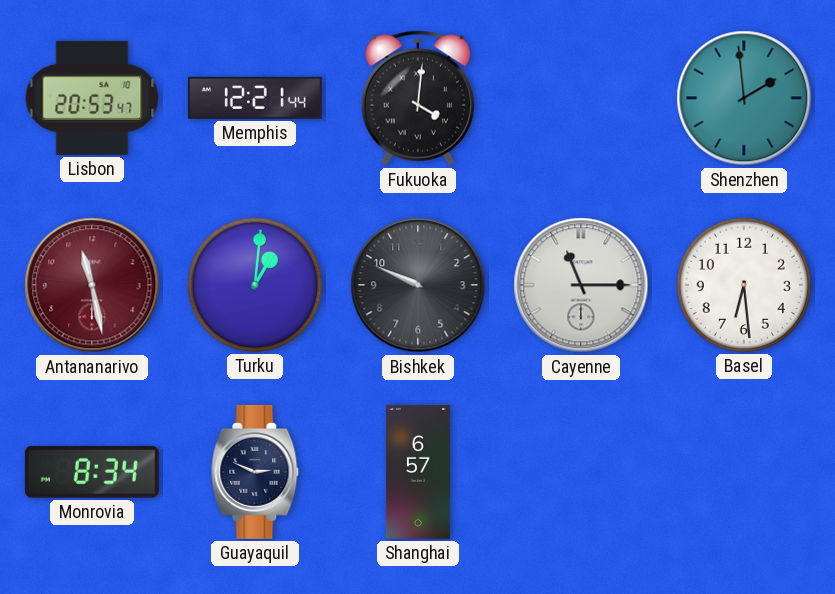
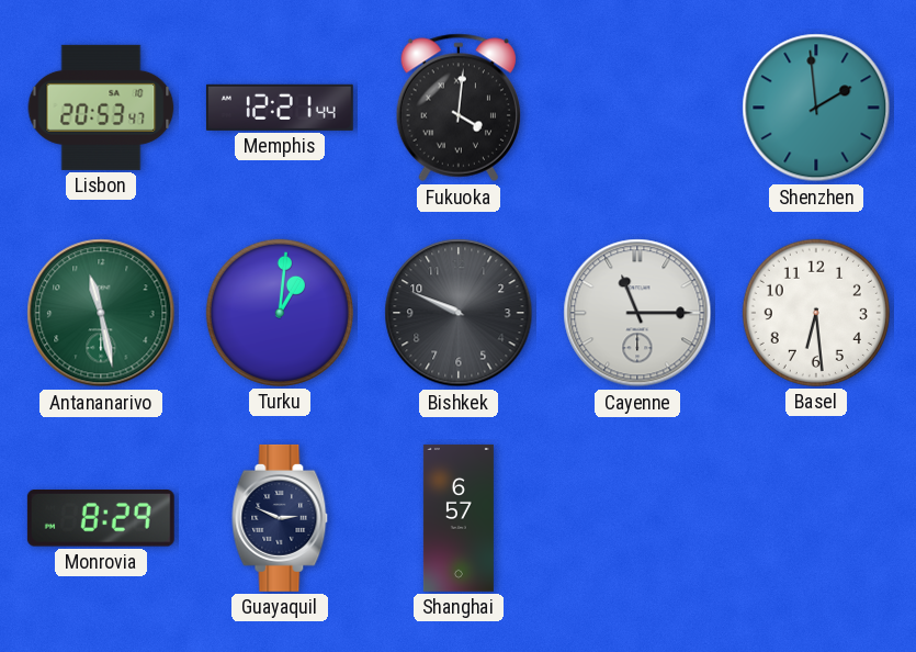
Antananarivo dial: burgundy -> green
Monrovia: 8:34 -> 8:29
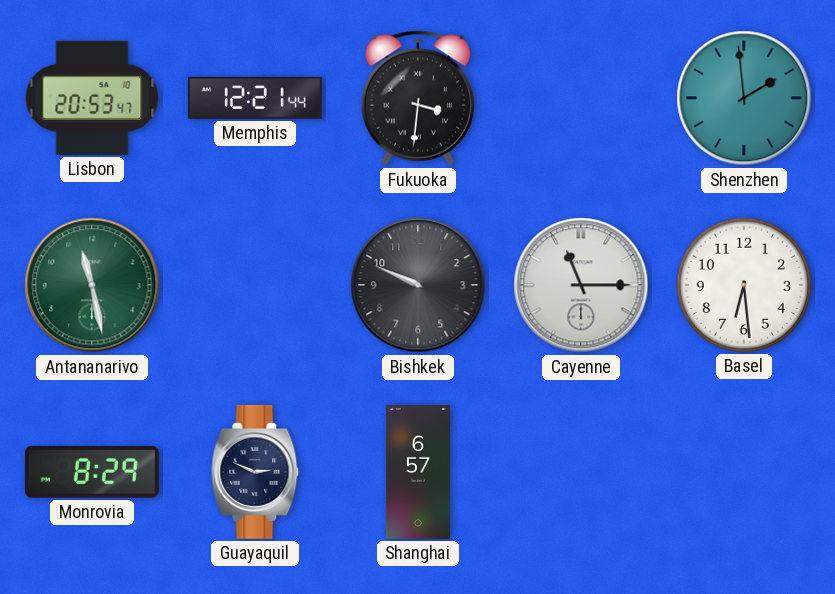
Fukuoka: 4:01 -> 3:31
Turku: 1:01 -> none
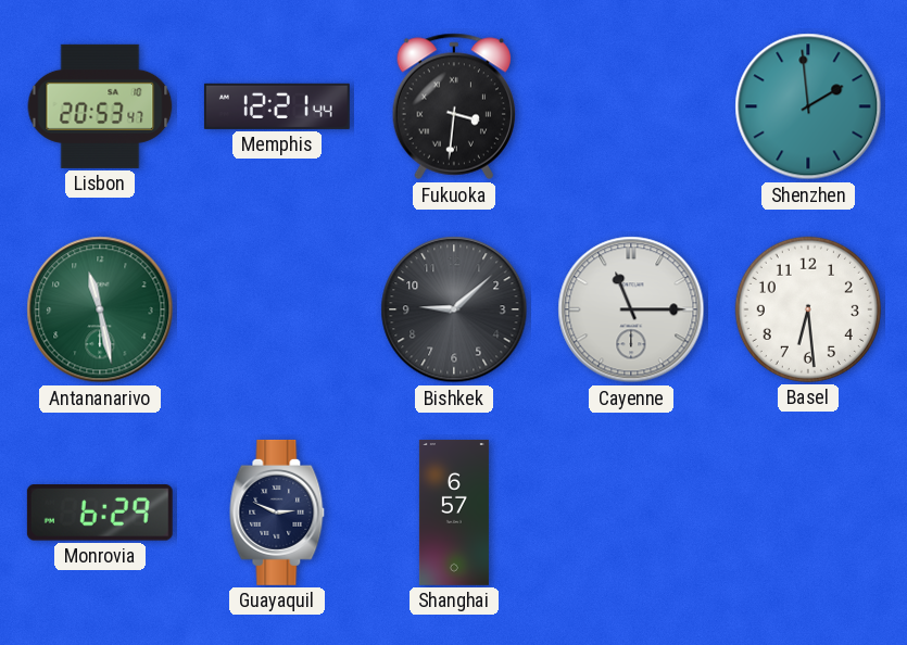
Bishkek: 9:49 -> 9:08
Monrovia: 8:29 -> 6:29
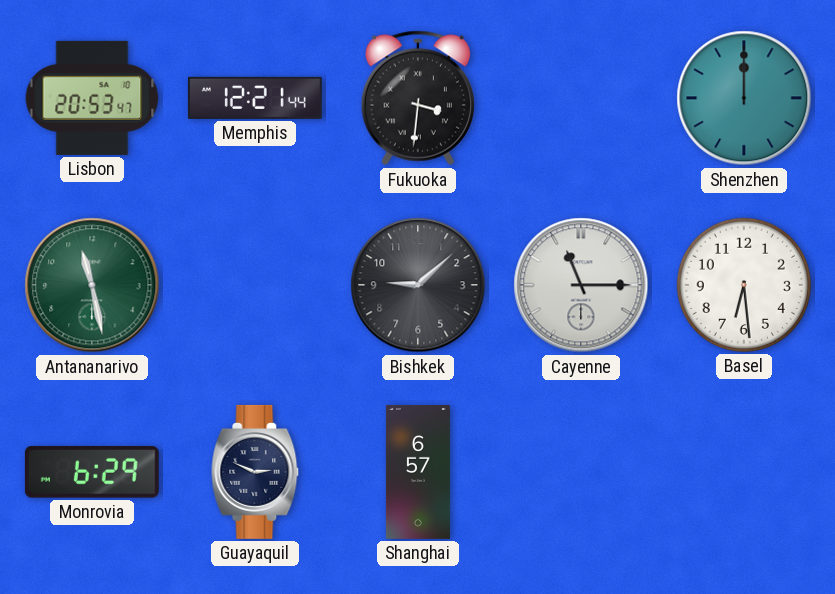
Shenzhen: 1:59 -> 12:00
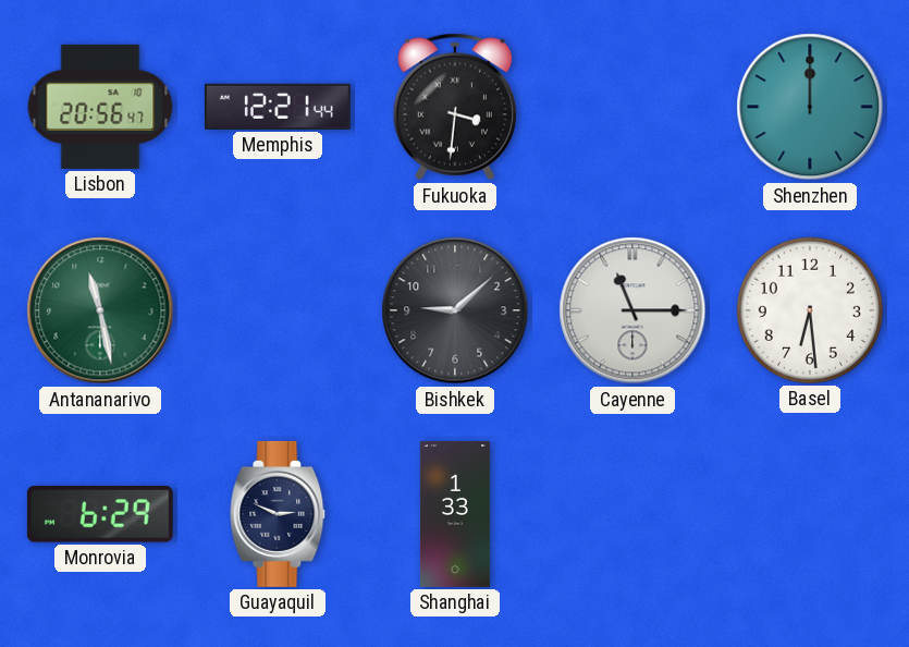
Lisbon: 20:53 -> 20:56
Shanghai: 6:57 -> 1:33
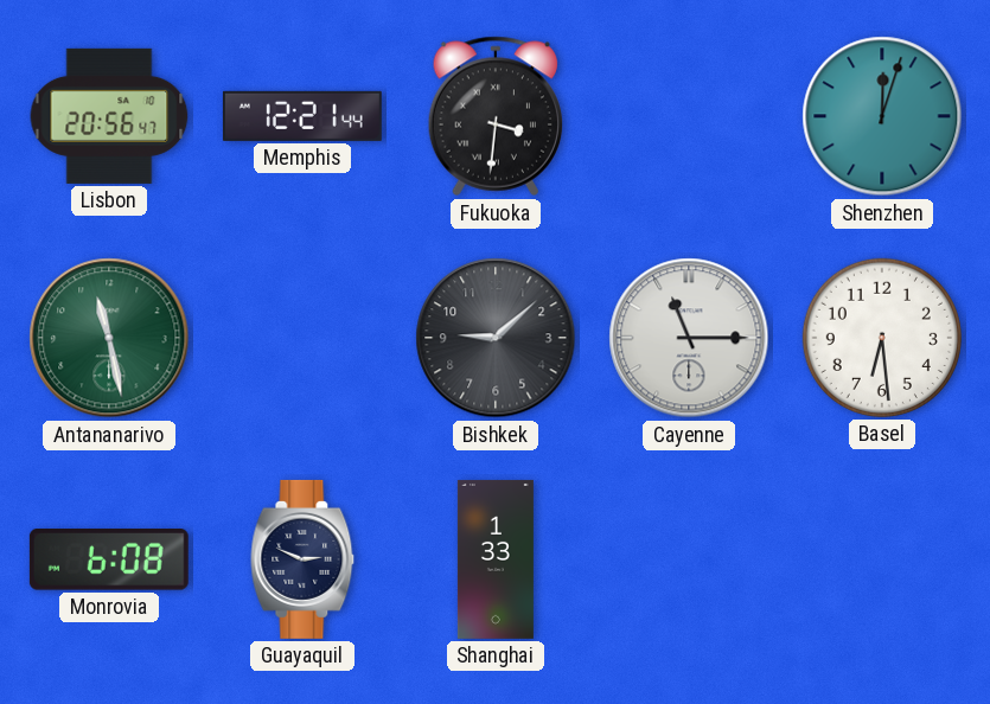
Shenzhen: 12:00 -> 12:03
Monrovia: 6:29 -> 6:08
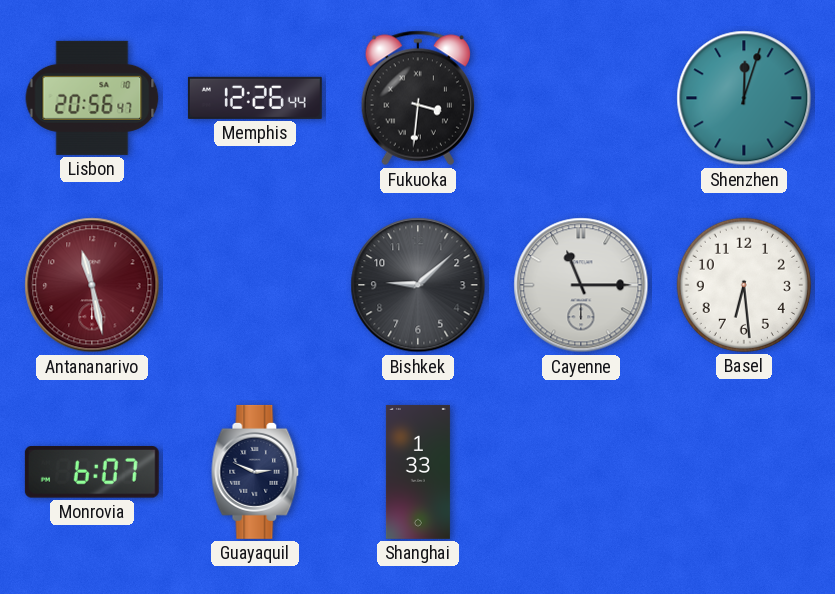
Memphis: 12:21 -> 12:26
Antananarivo dial: green -> burgundy
Monrovia: 6:08 -> 6:07
